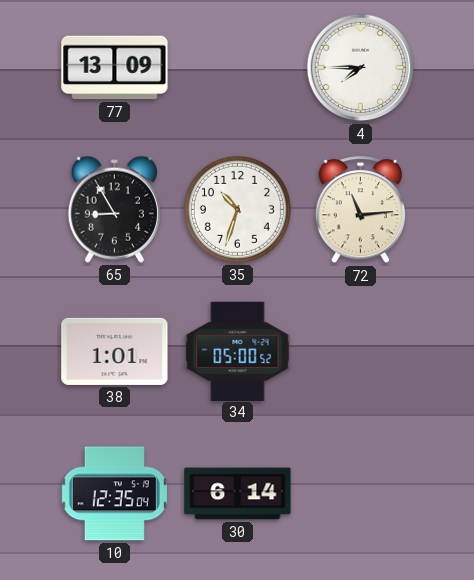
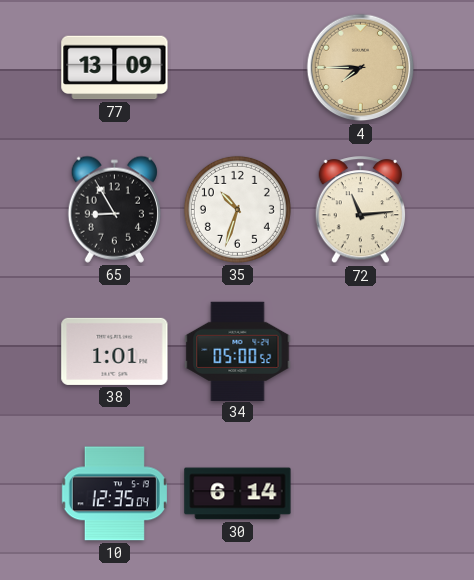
4 dial: white -> champagne
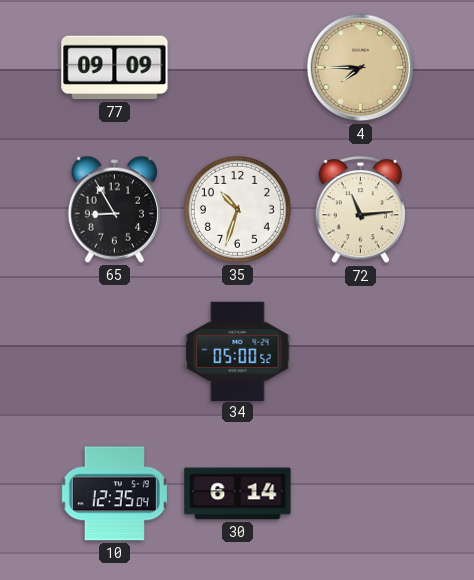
77: 13:09 -> 09:09
38: 1:01 -> none
